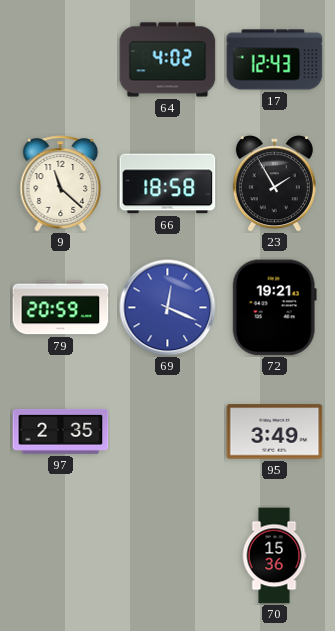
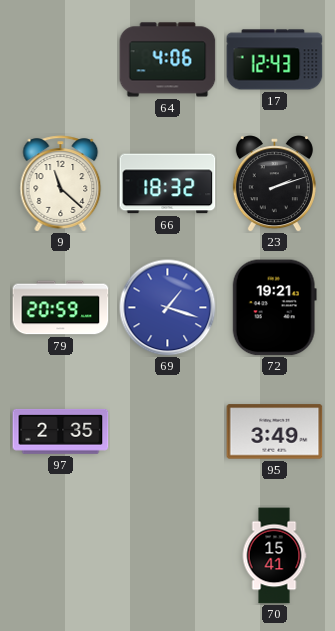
64: 4:02 -> 4:06
66: 18:58 -> 18:32
23: 1:55 -> 2:12
69: 12:19 -> 1:18
70: 15:36 -> 15:41
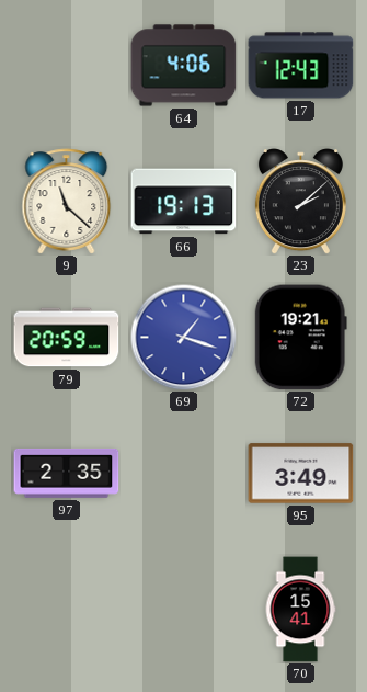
66: 18:32 -> 19:13
23: 2:12 -> 2:08
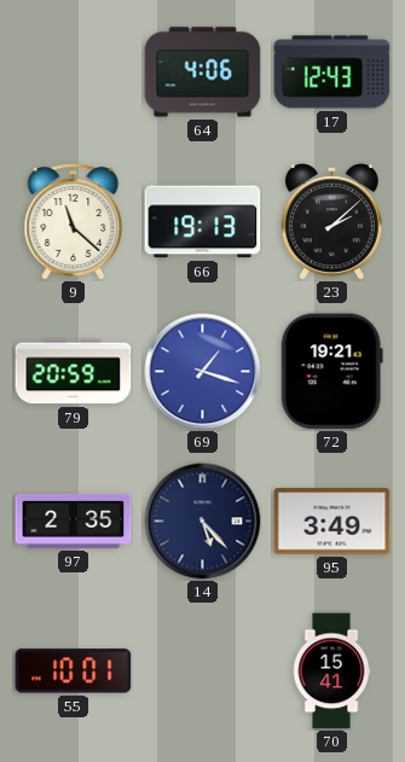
14: none -> 5:23
55: none -> 10:01
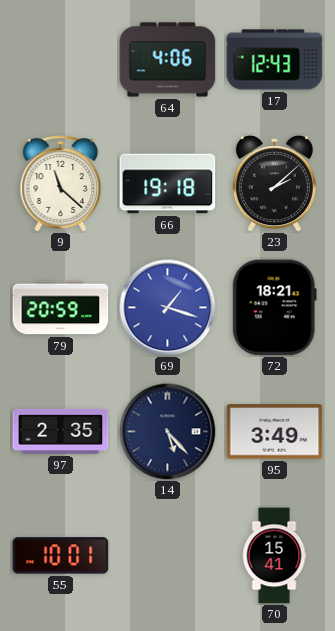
66: 19:13 -> 19:18
72: 19:21 -> 18:21
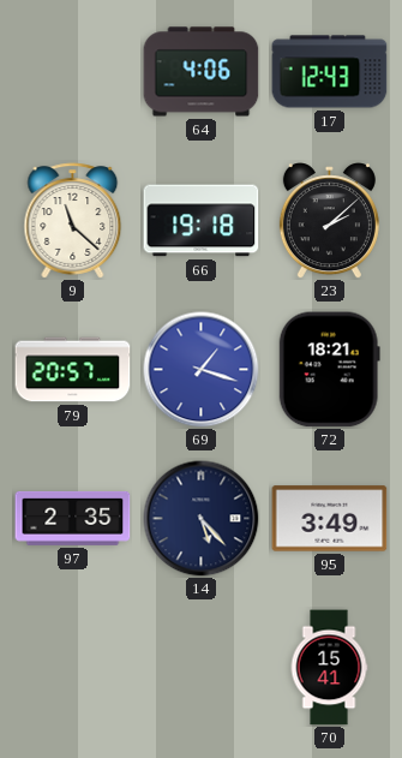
79: 20:59 -> 20:57
55: 10:01 -> none
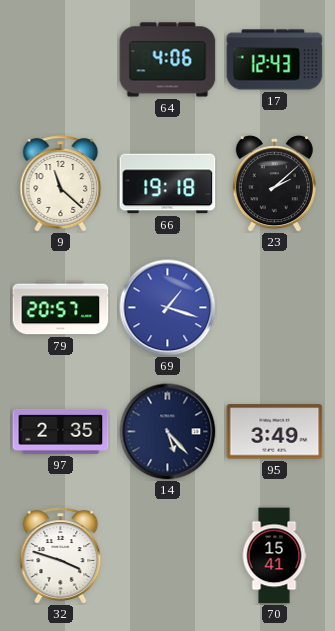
72: 18:21 -> none
32: none -> 3:48
